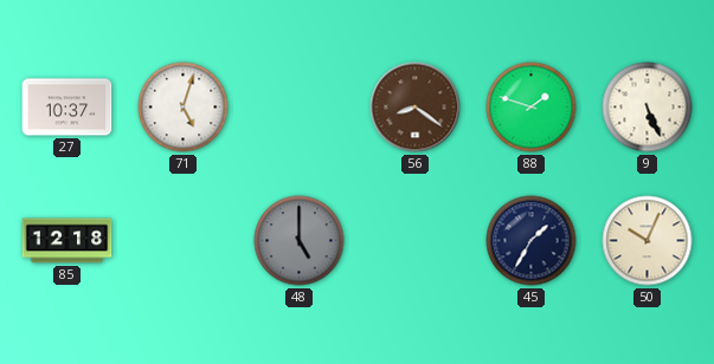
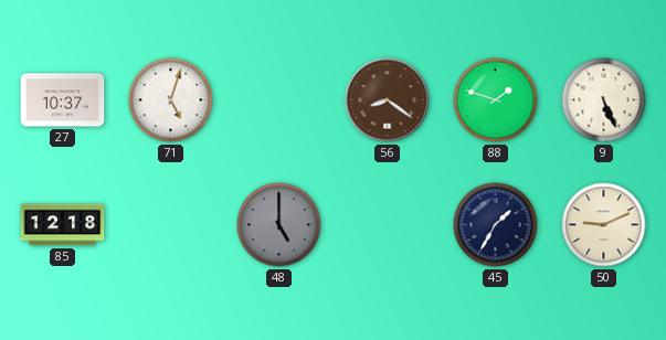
50: 10:04 -> 9:11
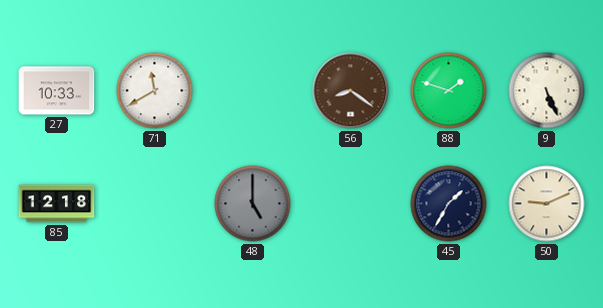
27: 10:37 -> 10:33
71: 5:03 -> 11:40
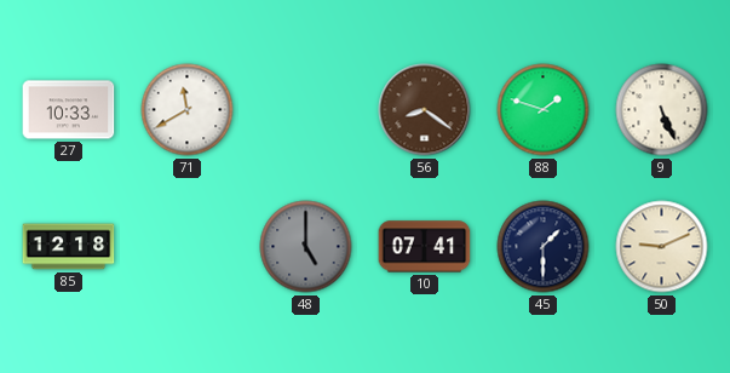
10: none -> 07:41
45: 1:35 -> 1:30
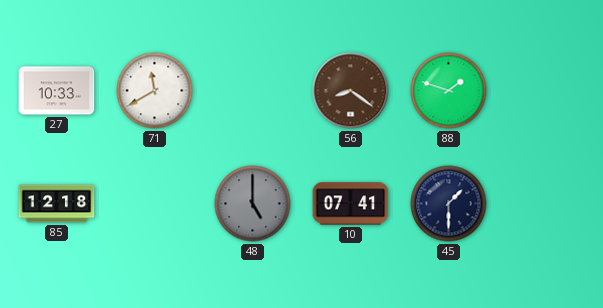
9: 5:26 -> none
50: 9:11 -> none
